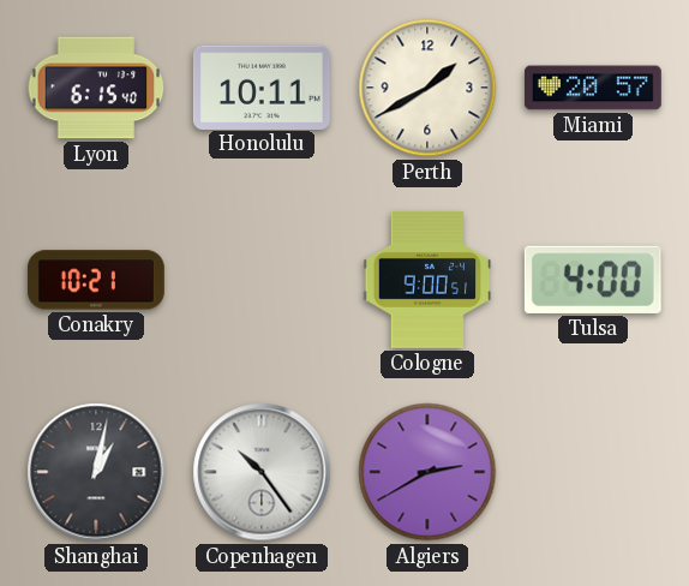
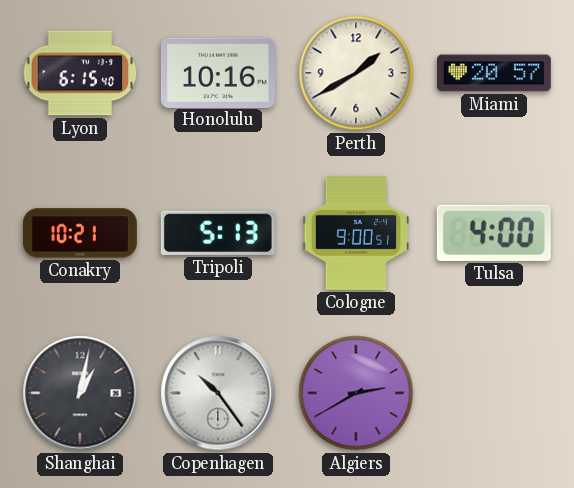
Honolulu: 10:11 -> 10:16
Tripoli: none -> 5:13
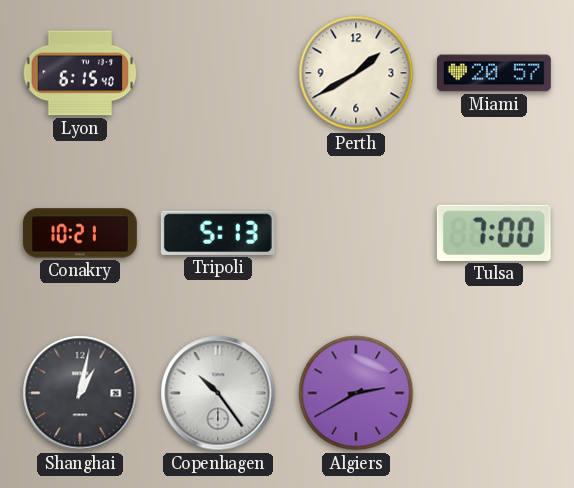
Honolulu: 10:16 -> none
Cologne: 9:00 -> none
Tulsa: 4:00 -> 7:00
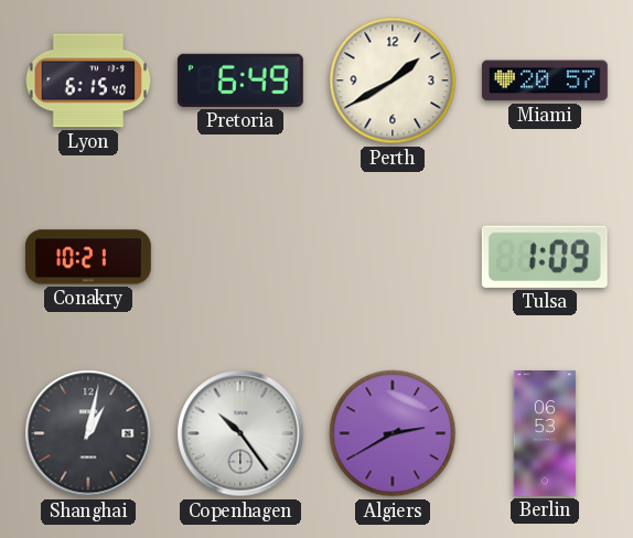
Pretoria: none -> 6:49
Tripoli: 5:13 -> none
Tulsa: 7:00 -> 1:09
Berlin: none -> 06:53
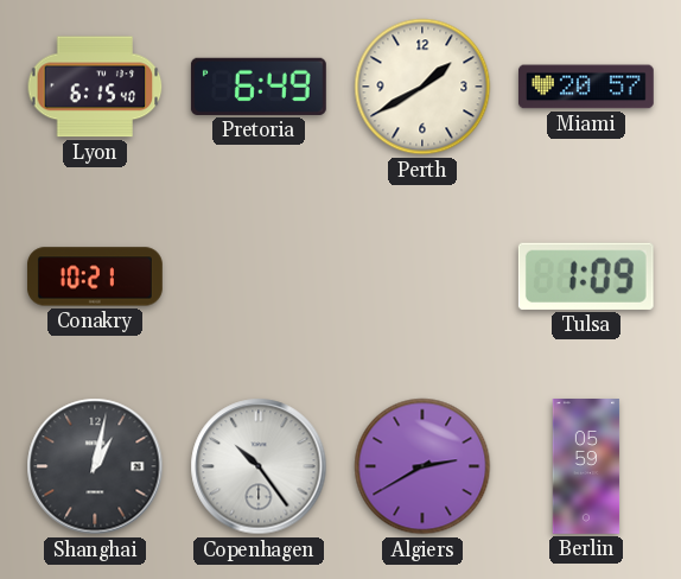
Berlin: 06:53 -> 05:59
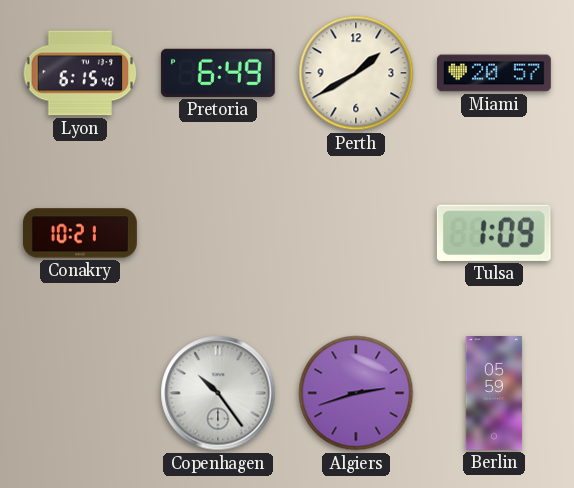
Shanghai: 1:02 -> none
Algiers: 2:40 -> 2:42
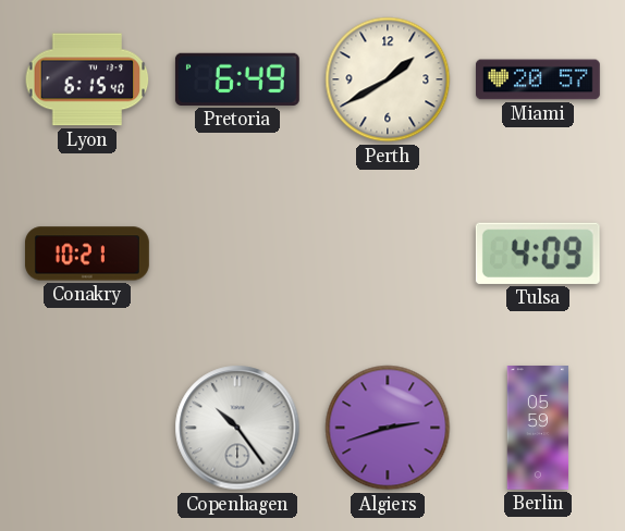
Tulsa: 1:09 -> 4:09
